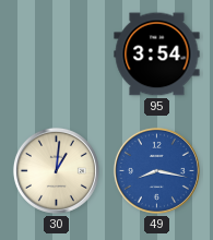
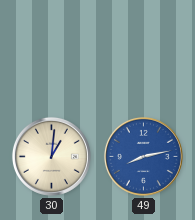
95: 3:54 -> none
49: 8:17 -> 8:13
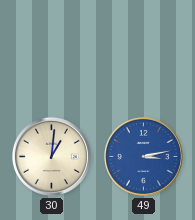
49: 8:13 -> 3:13
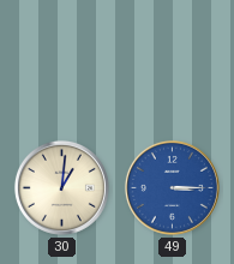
49: 3:13 -> 3:15
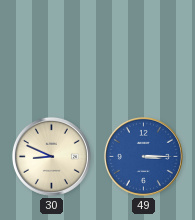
30: 1:01 -> 8:49
